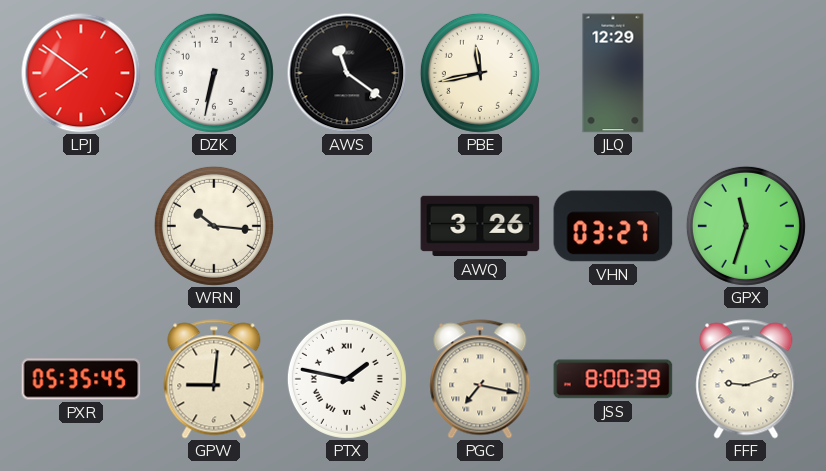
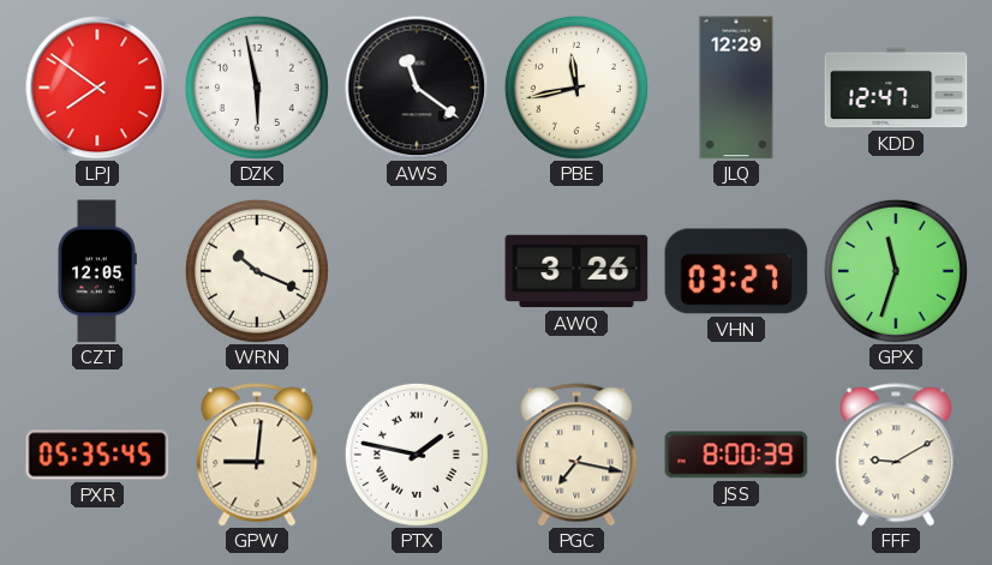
DZK: 6:32 -> 5:58
KDD: none -> 12:47
CZT: none -> 12:05
WRN: 10:16 -> 10:19
FFF: 9:12 -> 9:10
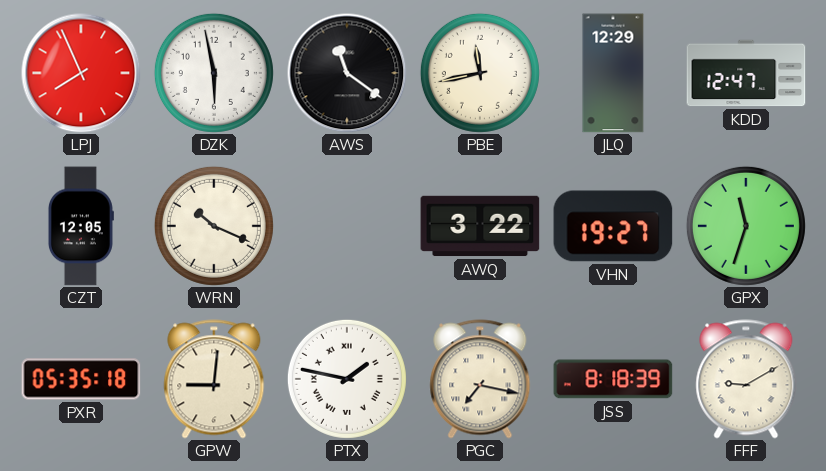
LPJ: 7:51 -> 7:56
AWQ: 3:26 -> 3:22
VHN: 03:27 -> 19:27
PXR: 05:35:45 -> 05:35:18
JSS: 8:00 -> 8:18
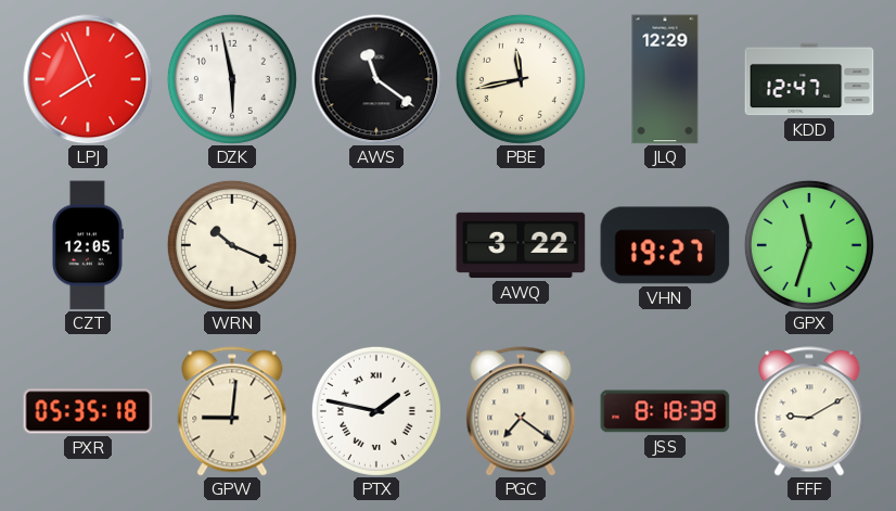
PGC: 7:17 -> 7:21
